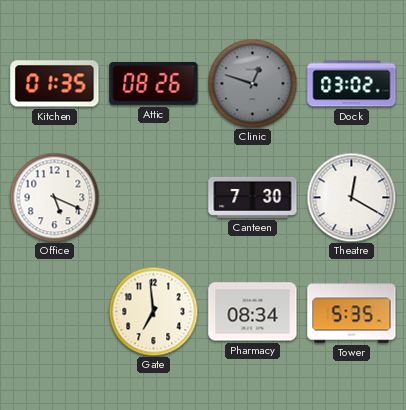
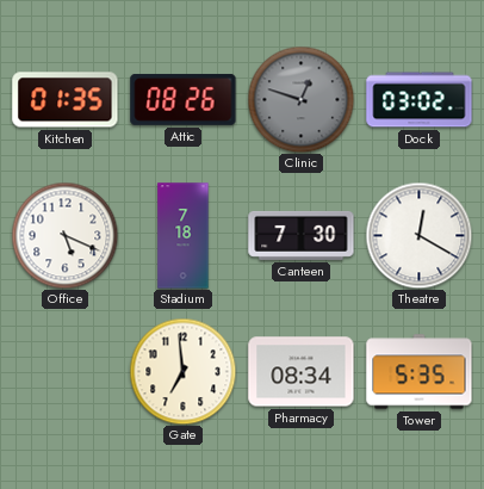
Stadium: none -> 7:18
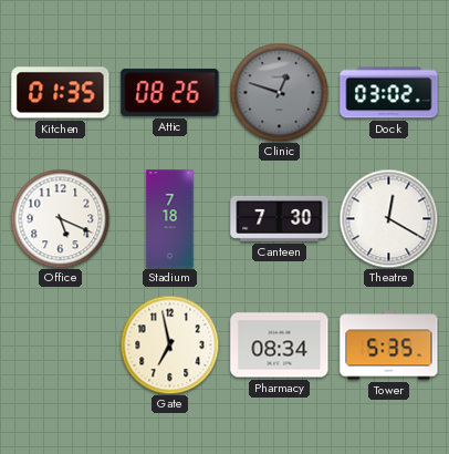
Gate: 6:59 -> 6:58
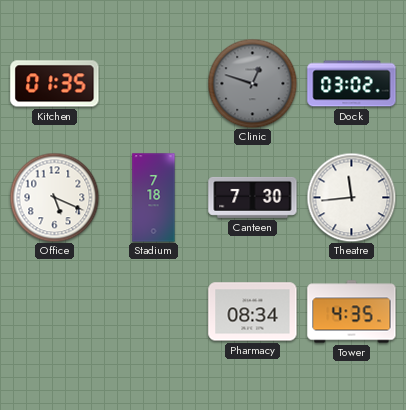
Attic: 08:26 -> none
Theatre: 12:20 -> 11:44
Gate: 6:58 -> none
Tower: 5:35 -> 4:35
